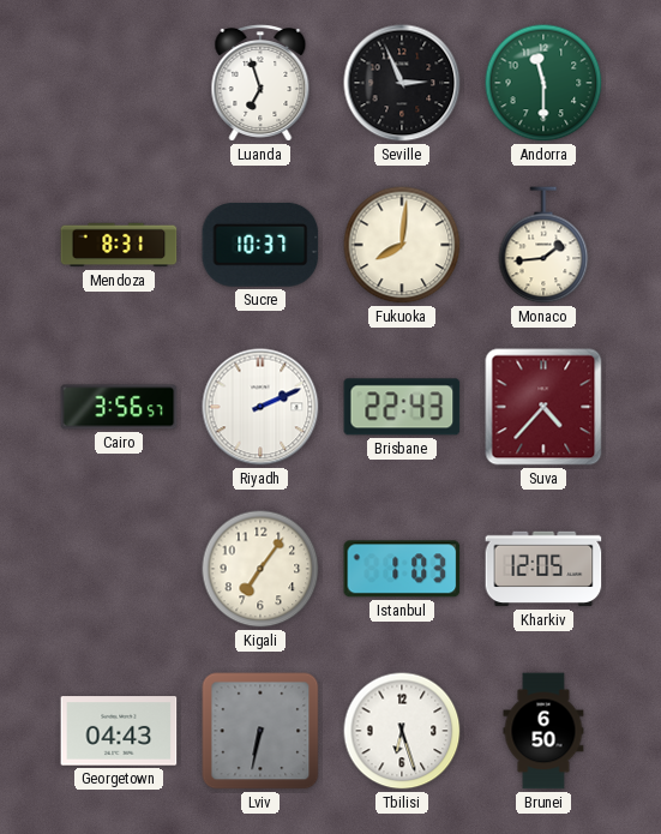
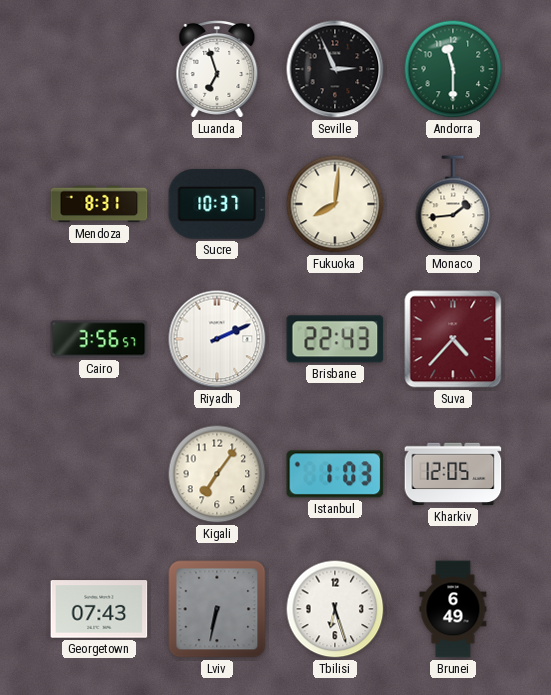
Georgetown: 04:43 -> 07:43
Brunei: 6:50 -> 6:49
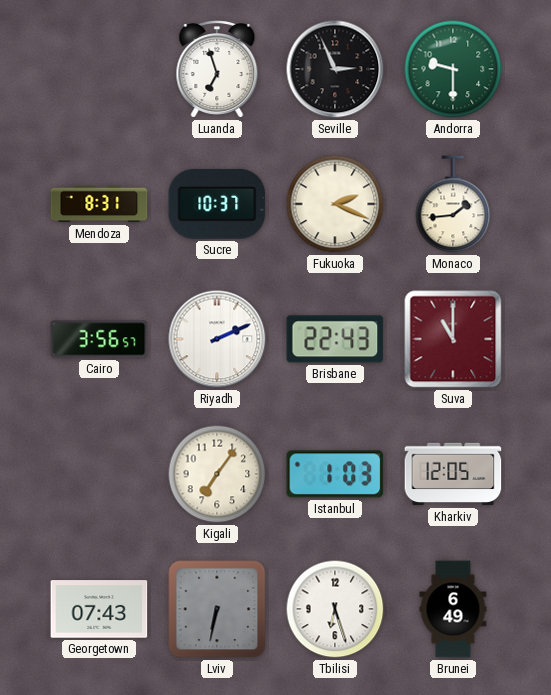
Andorra: 11:30 -> 9:30
Fukuoka: 8:01 -> 2:19
Suva: 4:37 -> 11:00
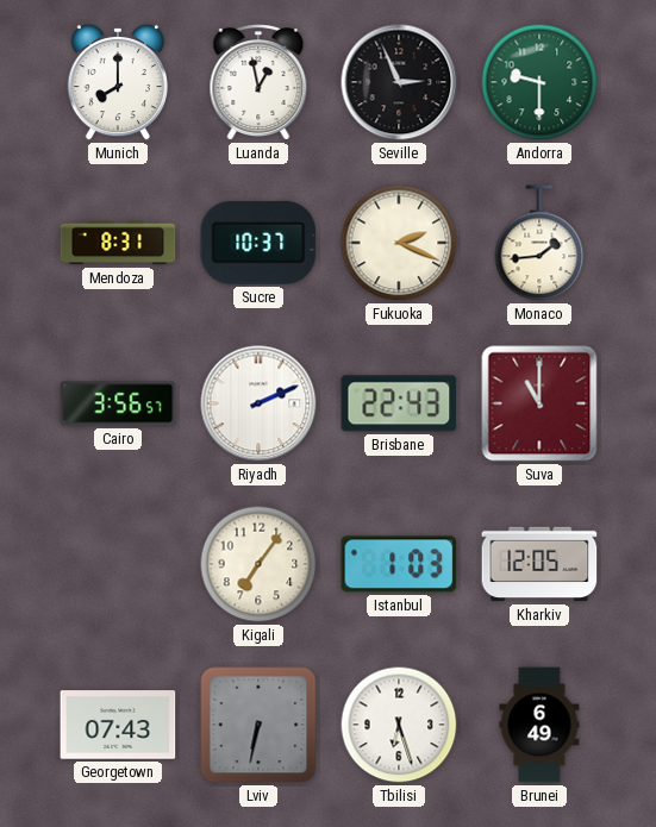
Munich: none -> 8:00
Luanda: 6:57 -> 12:58
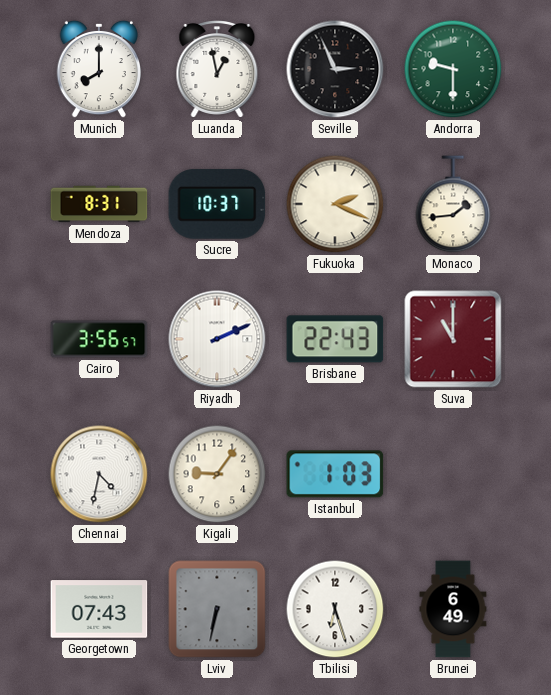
Chennai: none -> 4:32
Kigali: 7:06 -> 9:06
Kharkiv: 12:05 -> none
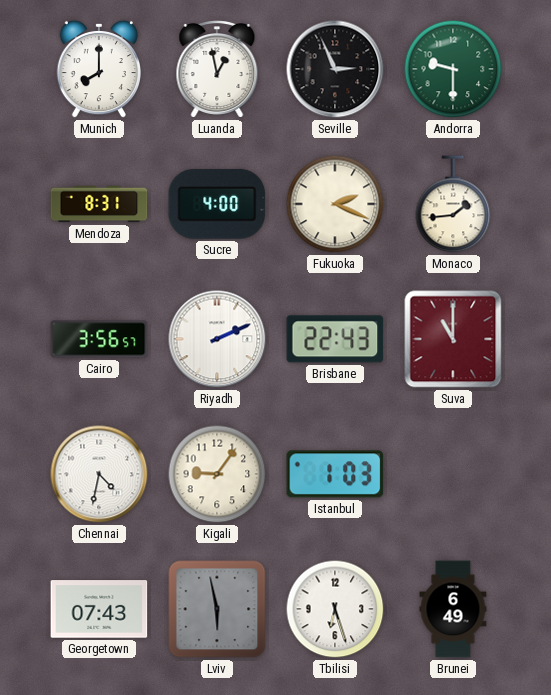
Sucre: 10:37 -> 4:00
Lviv: 6:32 -> 5:58
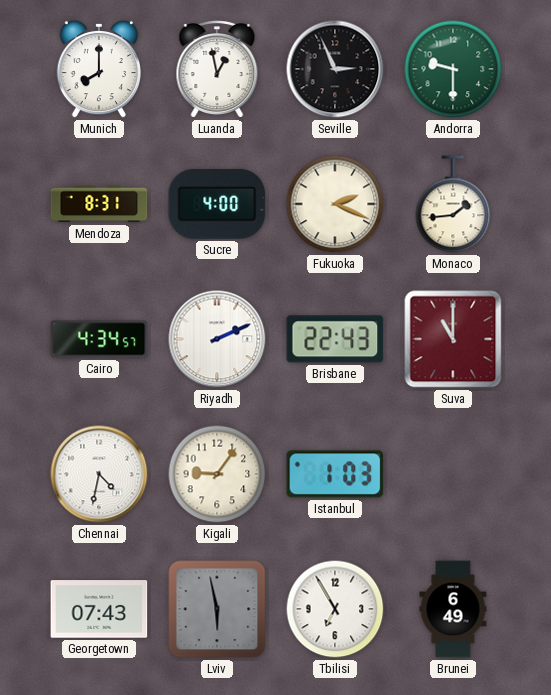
Cairo: 3:56 -> 4:34
Tbilisi: 6:27 -> 6:55
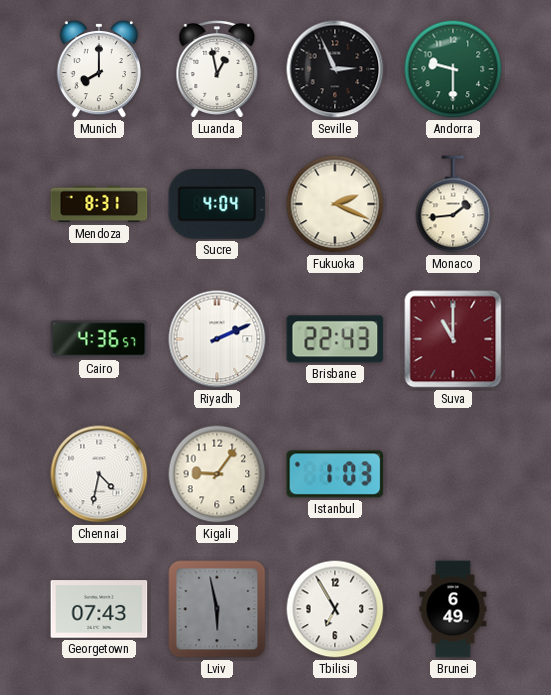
Sucre: 4:00 -> 4:04
Cairo: 4:34 -> 4:36
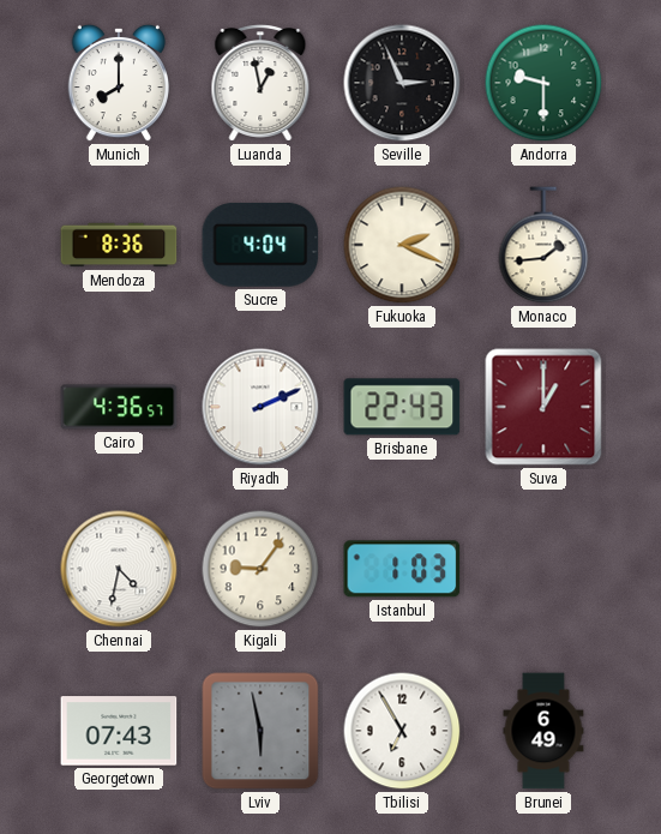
Mendoza: 8:31 -> 8:36
Suva: 11:00 -> 1:00
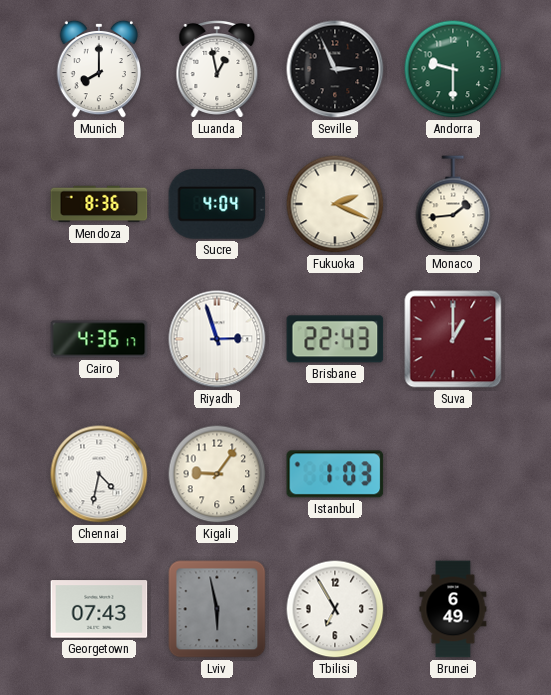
Cairo: 4:36:57 -> 4:36:17
Riyadh: 2:11 -> 2:57
